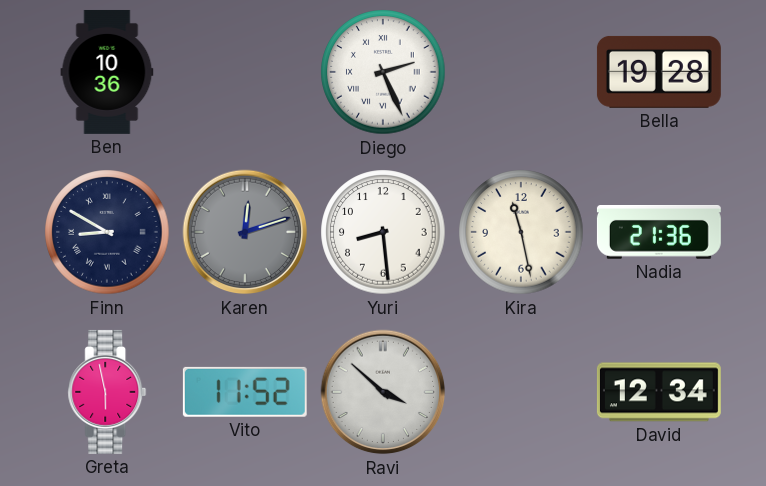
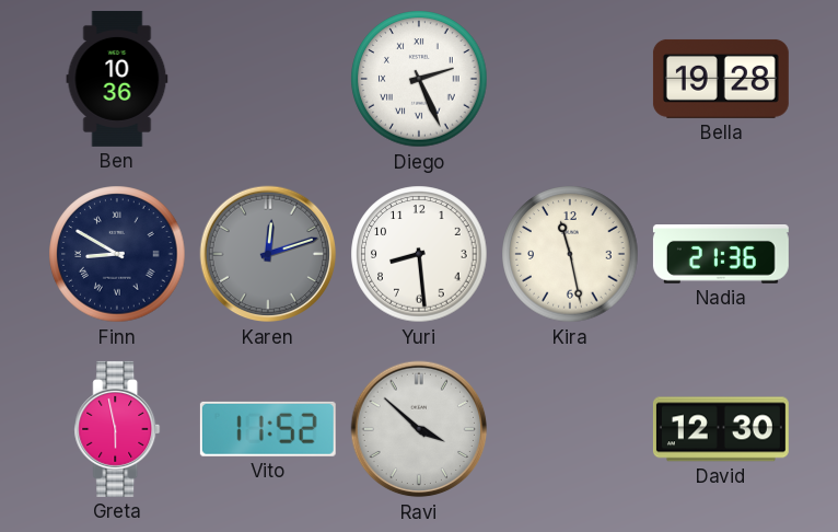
David: 12:34 -> 12:30
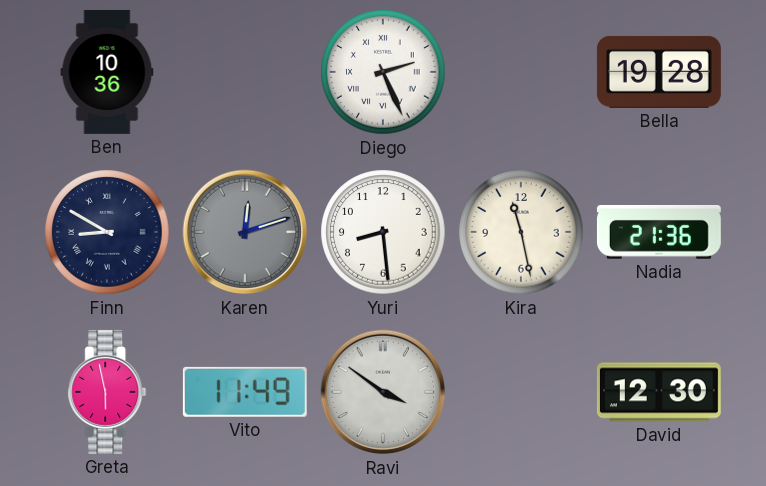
Vito: 11:52 -> 11:49
Ravi: 3:52 -> 3:51
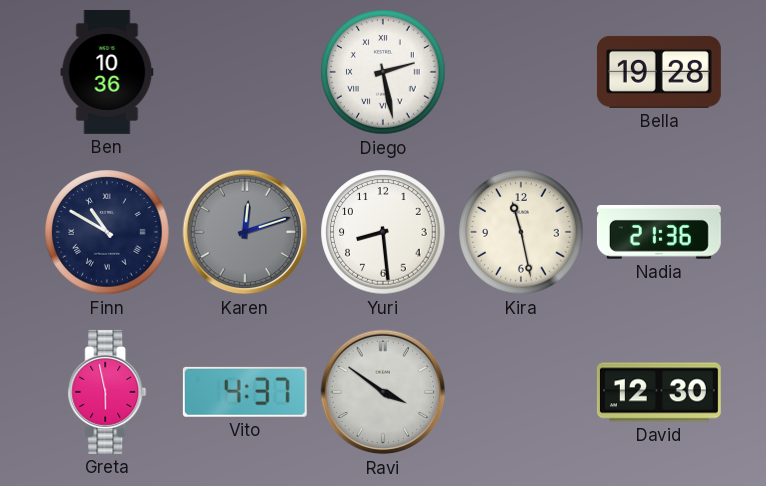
Diego: 2:26 -> 2:28
Finn: 8:50 -> 10:50
Vito: 11:49 -> 4:37
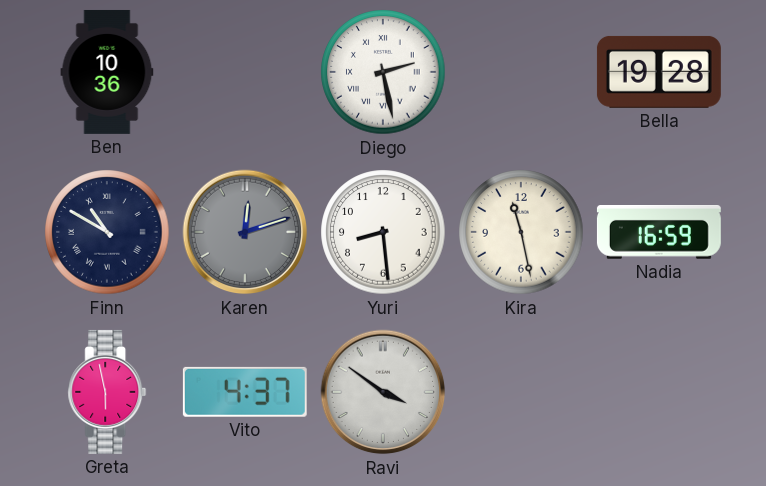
Nadia: 21:36 -> 16:59
David: 12:30 -> none
